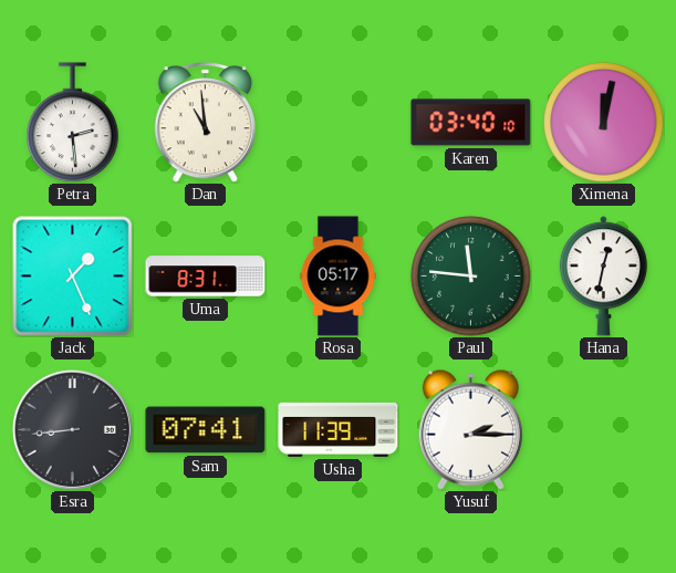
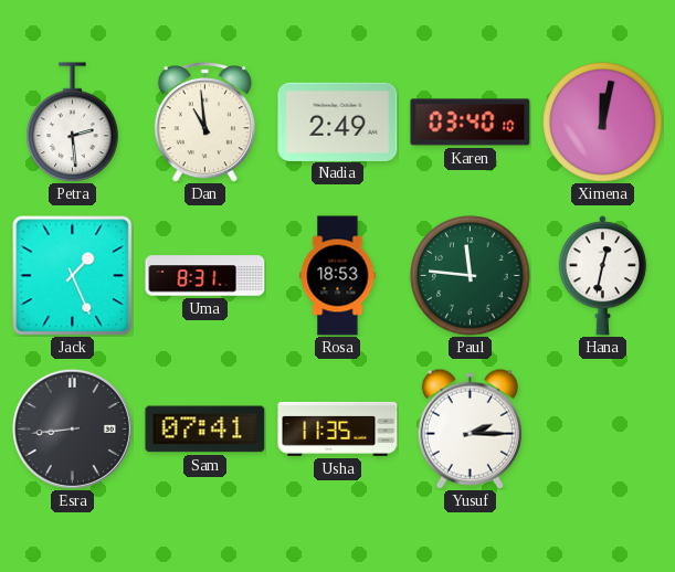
Nadia: none -> 2:49
Rosa: 05:17 -> 18:53
Usha: 11:39 -> 11:35
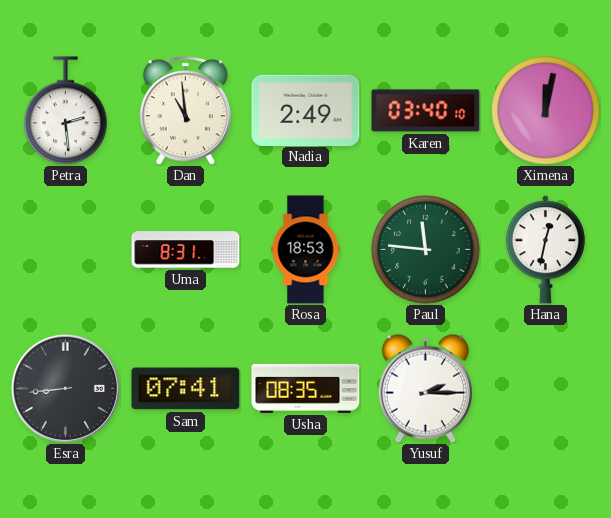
Jack: 1:26 -> none
Usha: 11:35 -> 08:35
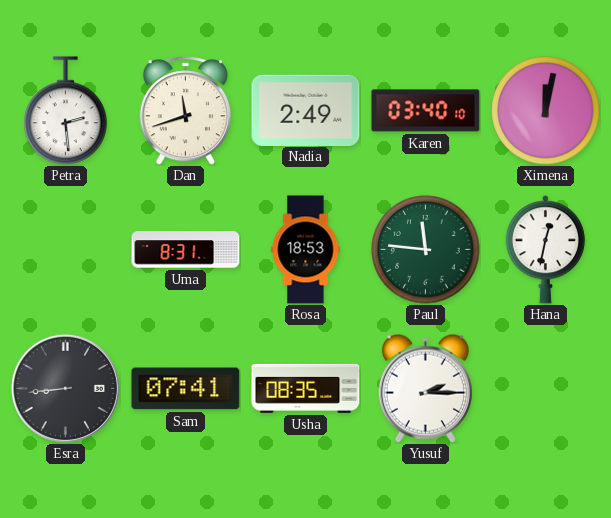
Dan: 10:59 -> 11:42
